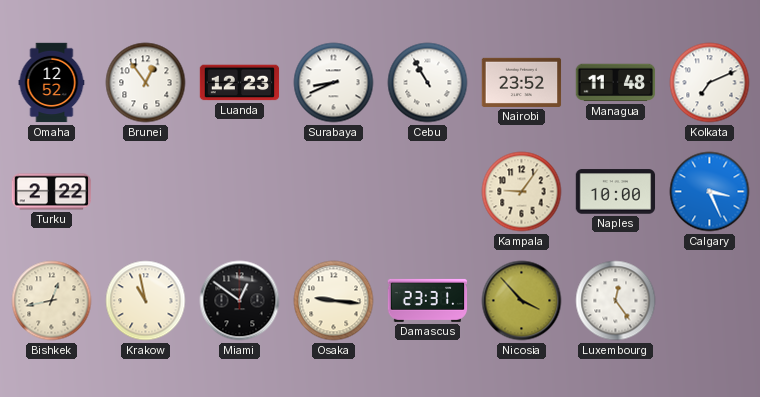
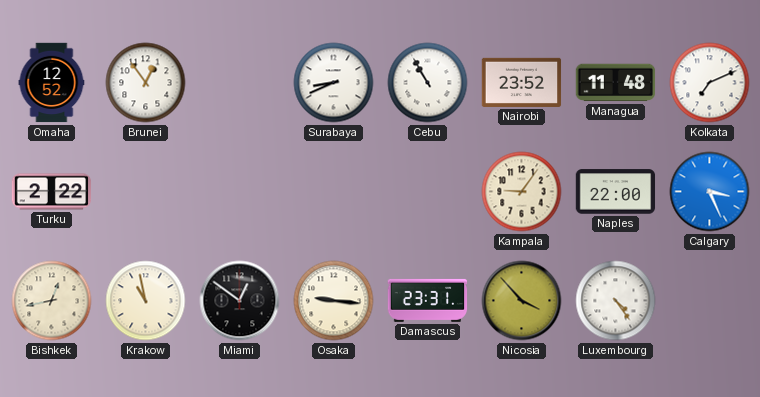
Luanda: 12:23 -> none
Naples: 10:00 -> 22:00
Luxembourg: 12:24 -> 4:24
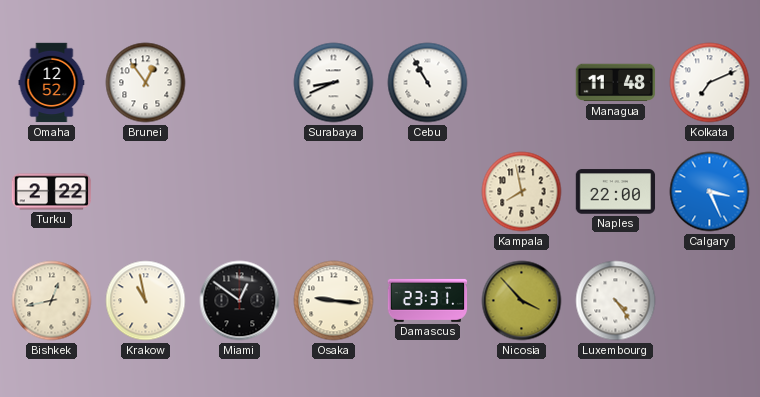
Nairobi: 23:52 -> none
Kampala: 9:06 -> 7:58
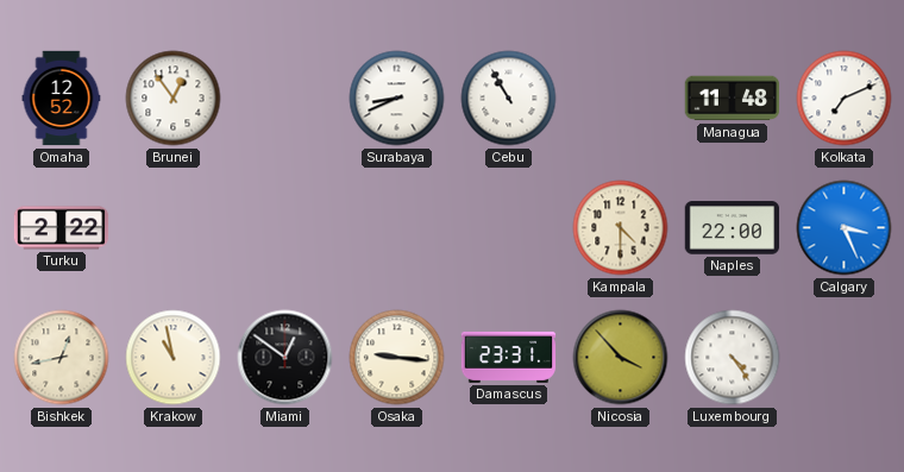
Kampala: 7:58 -> 4:30
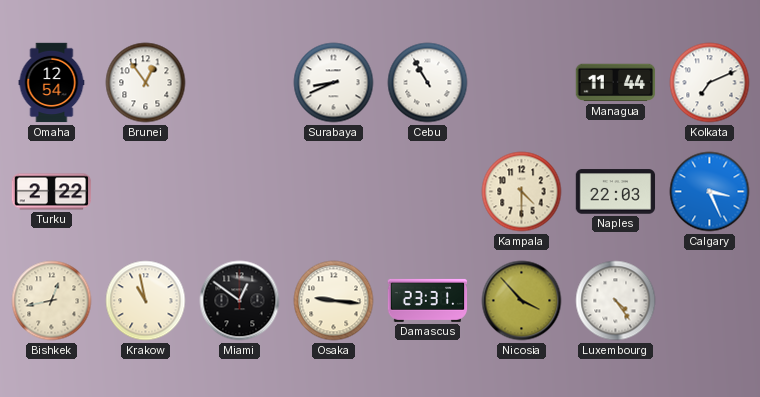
Omaha: 12:52 -> 12:54
Managua: 11:48 -> 11:44
Naples: 22:00 -> 22:03
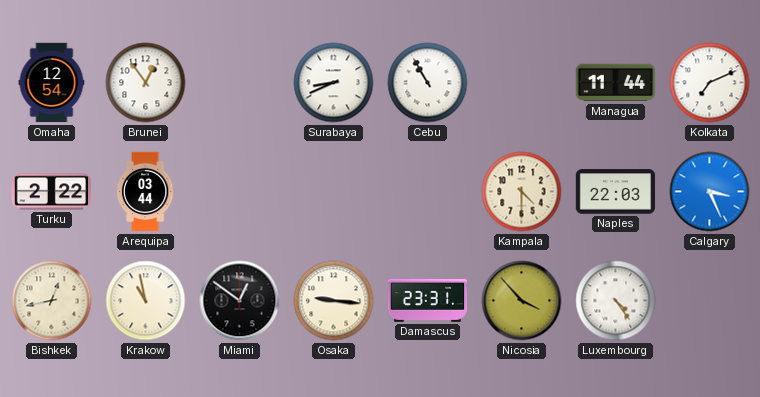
Arequipa: none -> 03:44
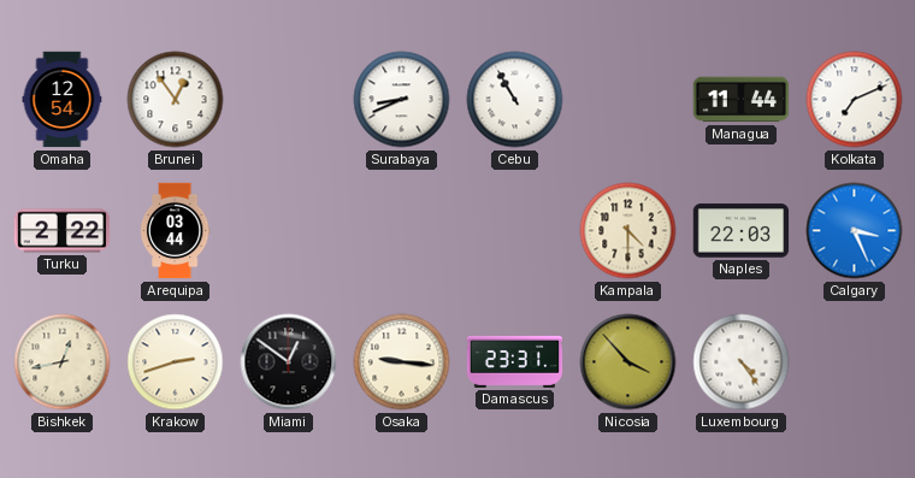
Krakow: 10:58 -> 2:42
